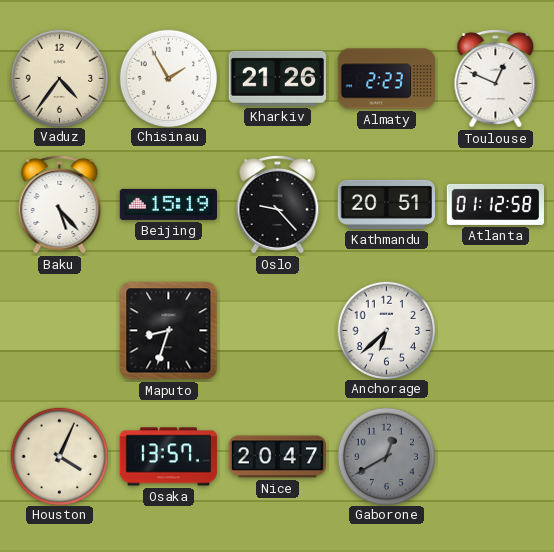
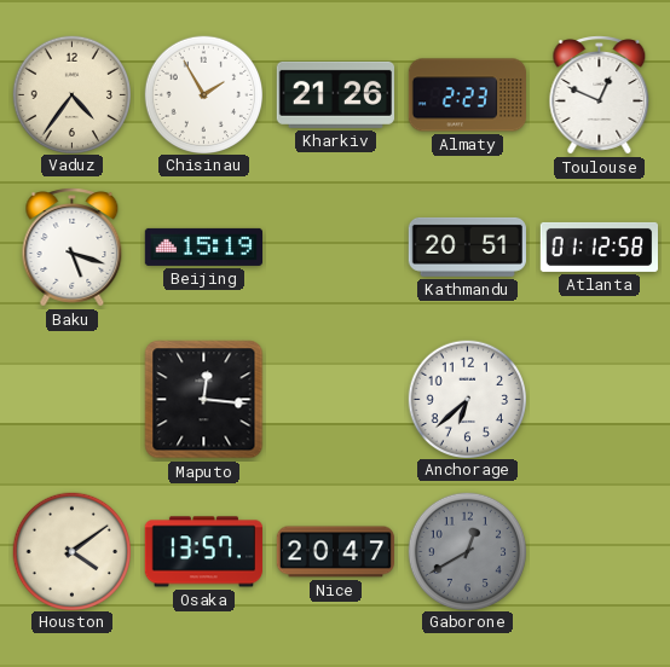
Baku: 5:23 -> 5:18
Oslo: 9:23 -> none
Maputo: 8:33 -> 12:16
Houston: 4:04 -> 4:09
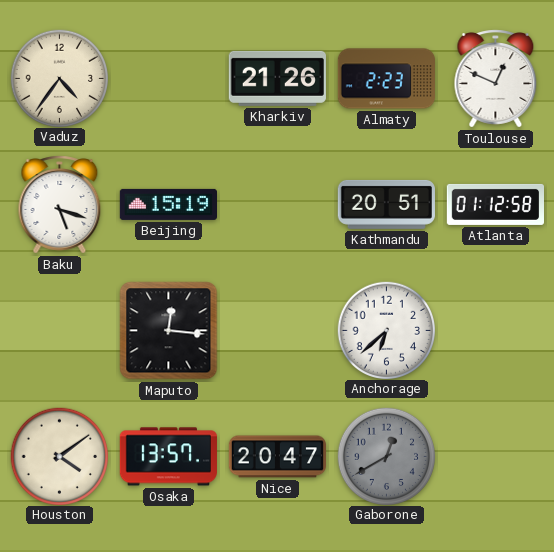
Chisinau: 1:55 -> none
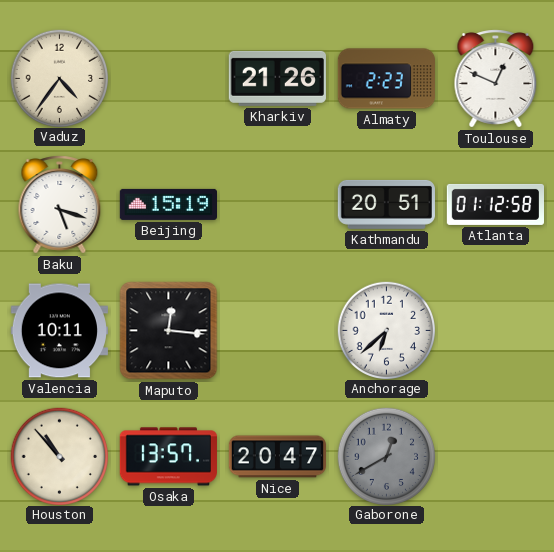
Valencia: none -> 10:11
Houston: 4:09 -> 10:53
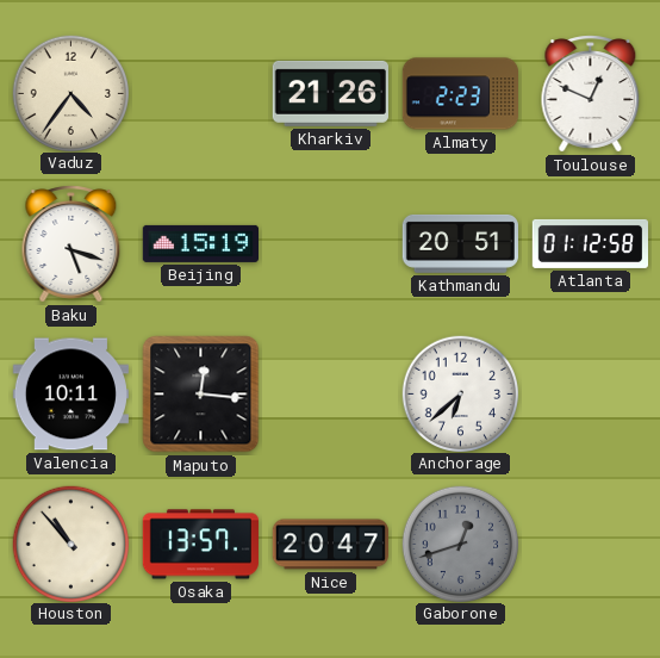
Gaborone: 12:40 -> 12:42
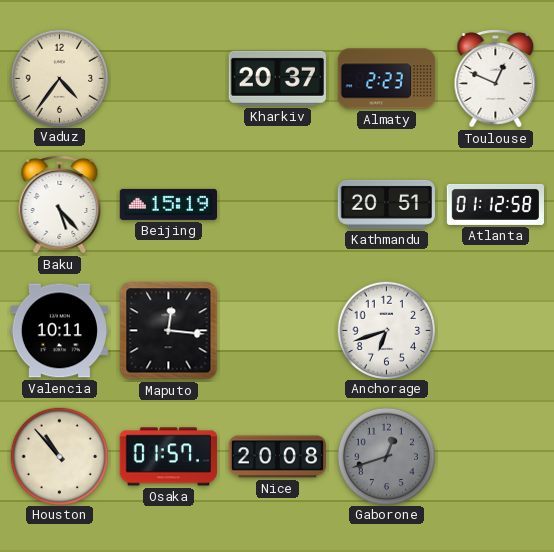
Kharkiv: 21:26 -> 20:37
Baku: 5:18 -> 5:23
Anchorage: 6:38 -> 6:42
Osaka: 13:57 -> 01:57
Nice: 20:47 -> 20:08
